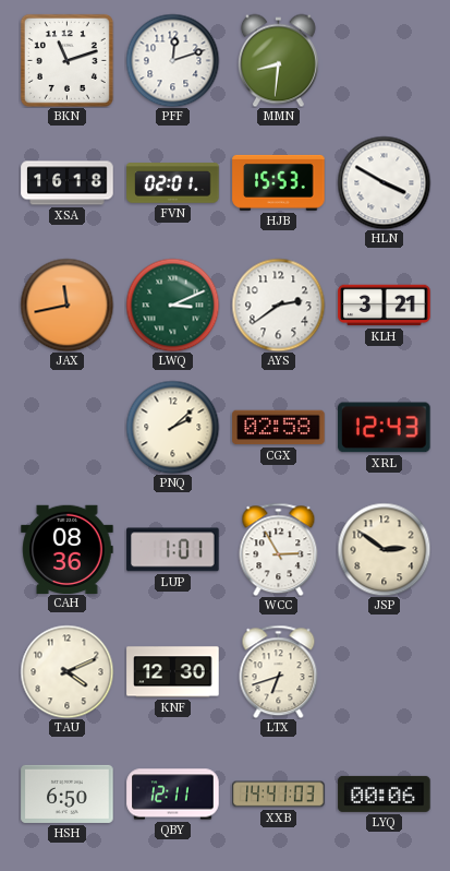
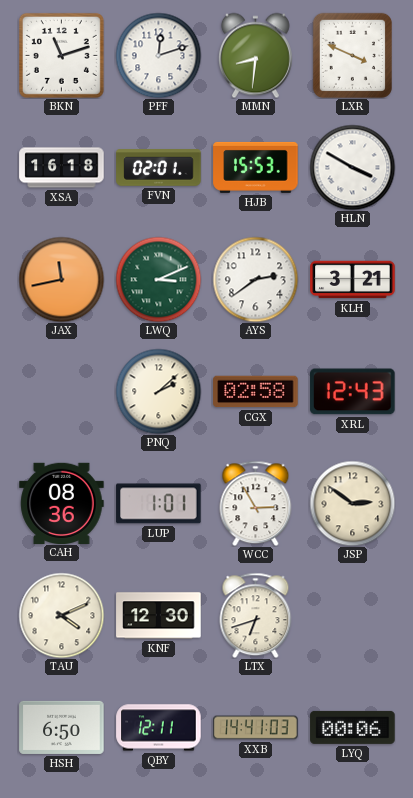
LXR: none -> 3:49
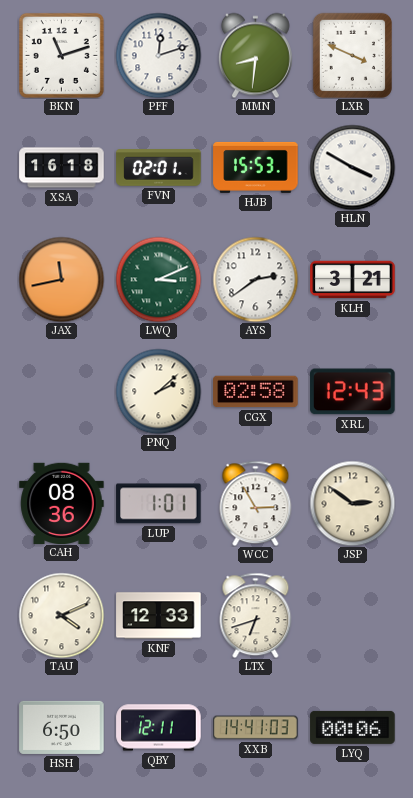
KNF: 12:30 -> 12:33
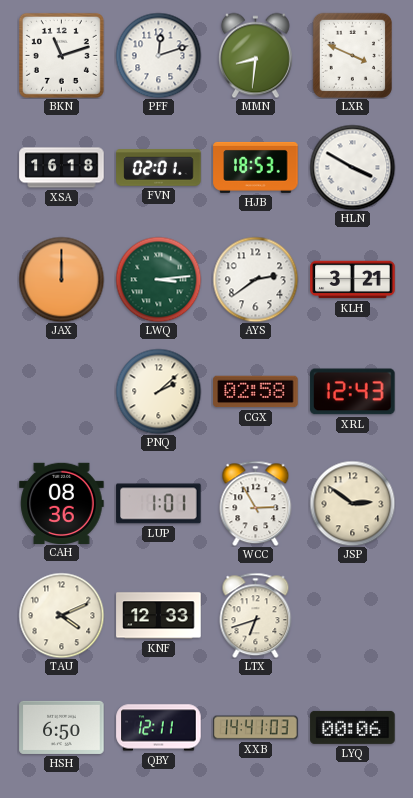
HJB: 15:53 -> 18:53
JAX: 11:43 -> 12:00
LWQ: 3:11 -> 3:14
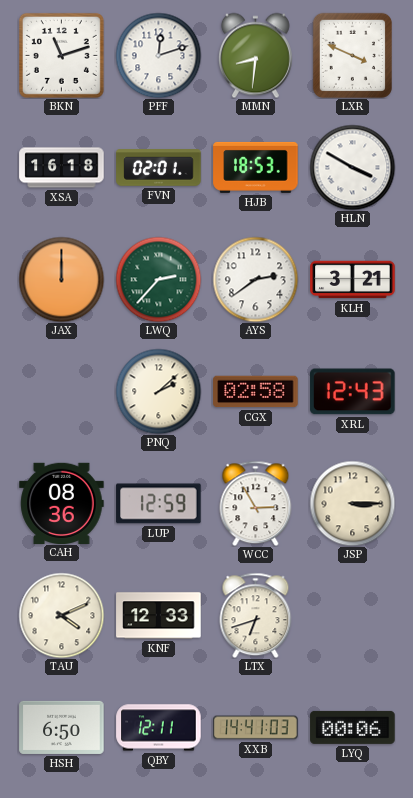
LWQ: 3:14 -> 2:37
LUP: 1:01 -> 12:59
JSP: 2:51 -> 3:15
